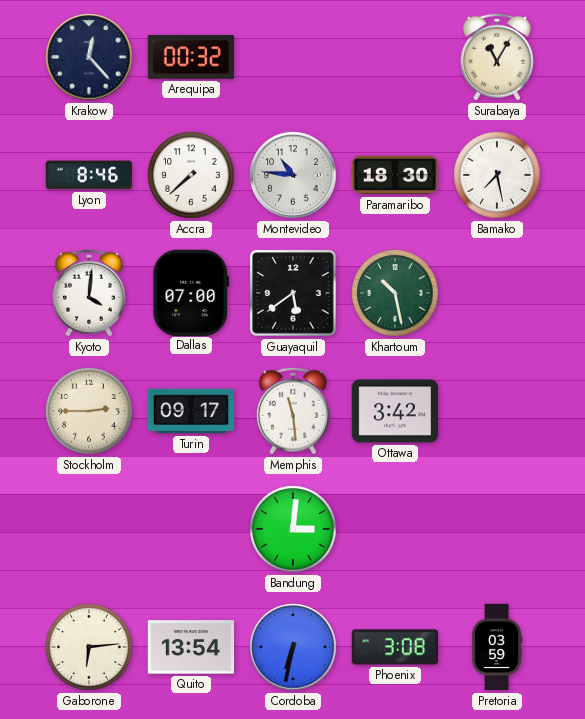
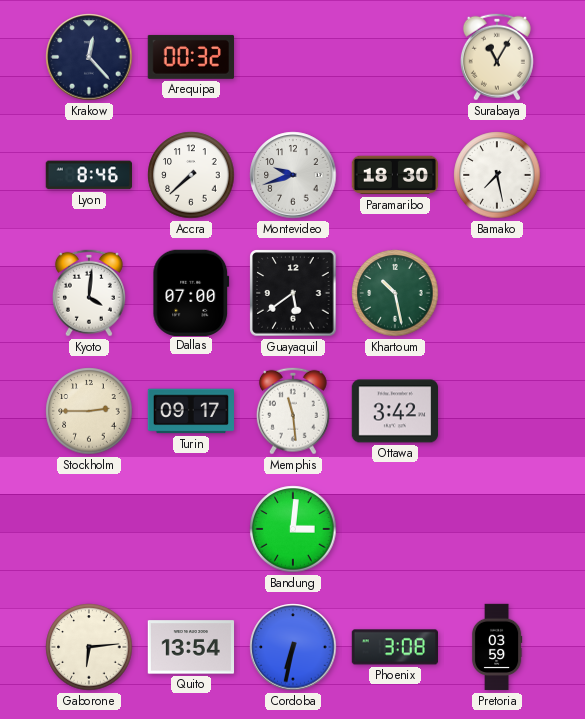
Montevideo: 10:46 -> 9:42
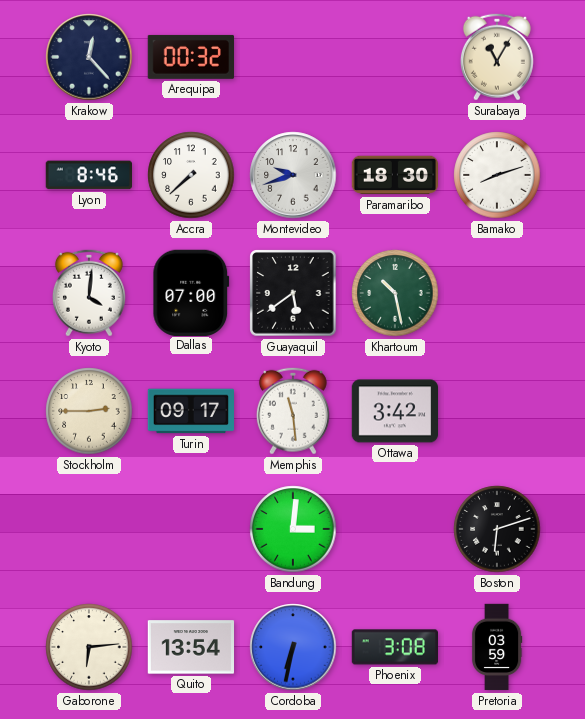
Bamako: 7:28 -> 8:12
Boston: none -> 6:12
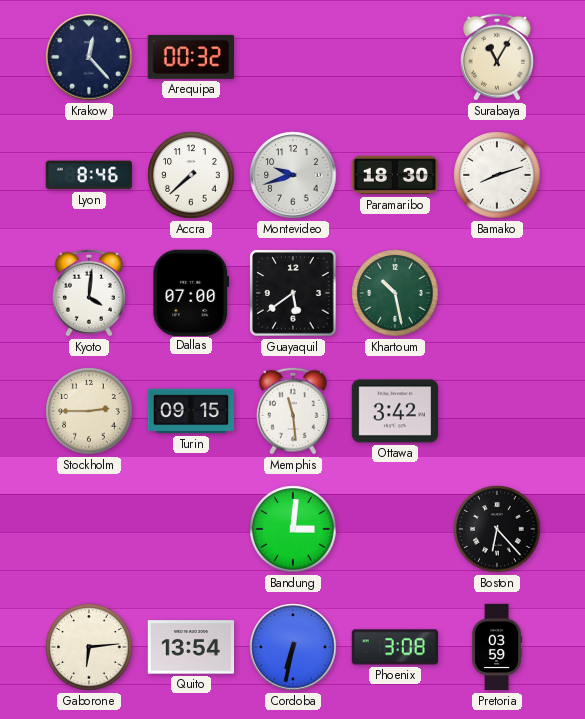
Turin: 09:17 -> 09:15
Boston: 6:12 -> 6:23
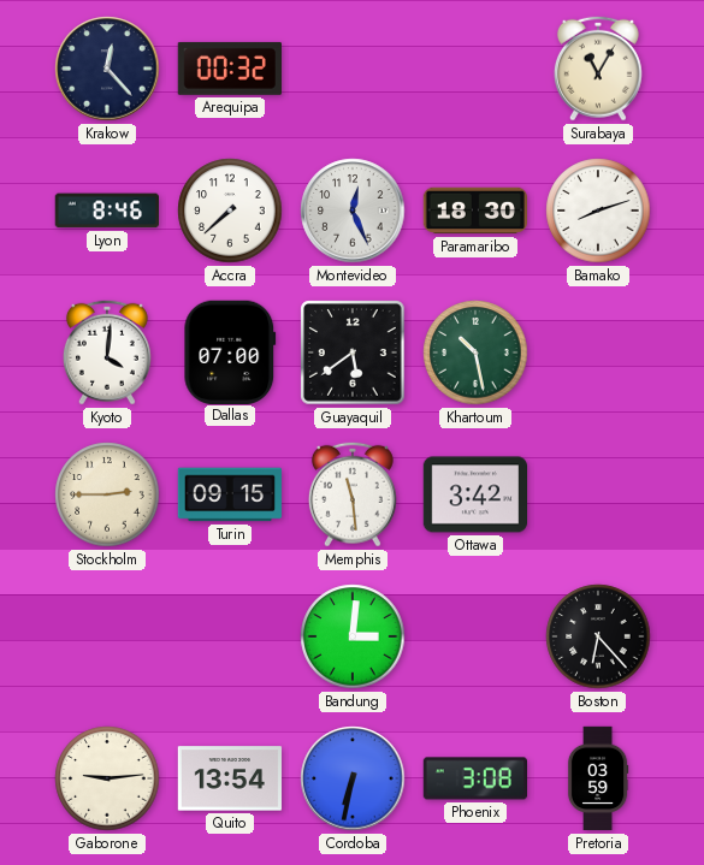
Montevideo: 9:42 -> 12:26
Gaborone: 6:14 -> 9:14
